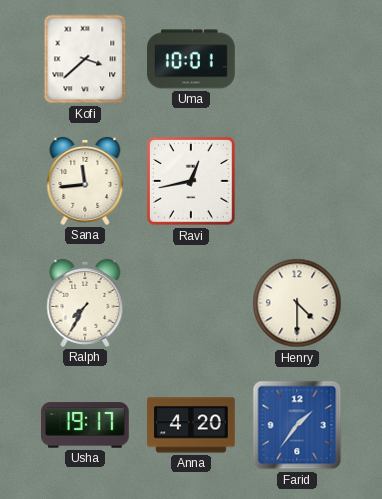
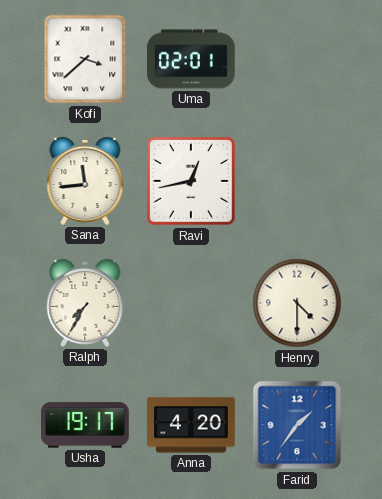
Uma: 10:01 -> 02:01
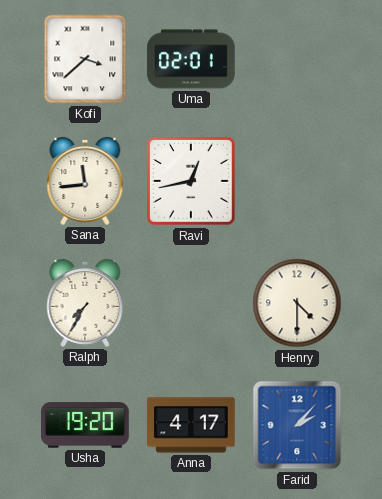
Usha: 19:17 -> 19:20
Anna: 4:20 -> 4:17
Farid: 1:36 -> 2:07
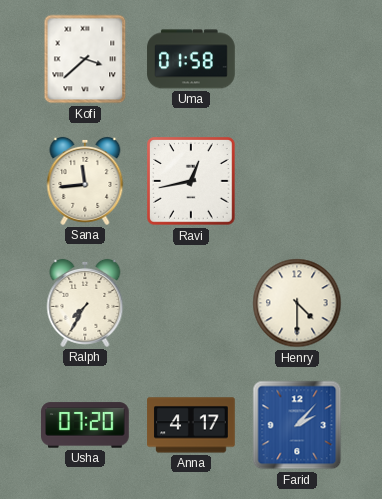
Uma: 02:01 -> 01:58
Usha: 19:20 -> 07:20
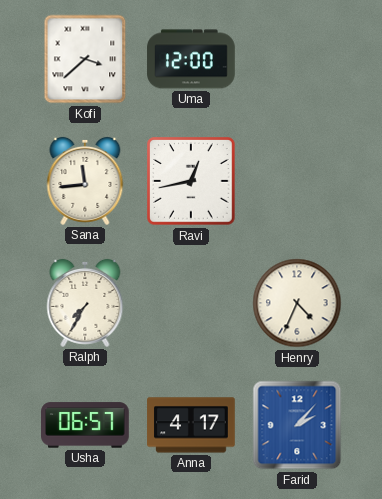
Uma: 01:58 -> 12:00
Henry: 4:30 -> 4:34
Usha: 07:20 -> 06:57
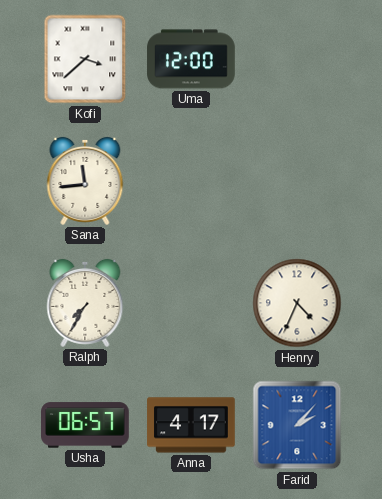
Ravi: 12:43 -> none
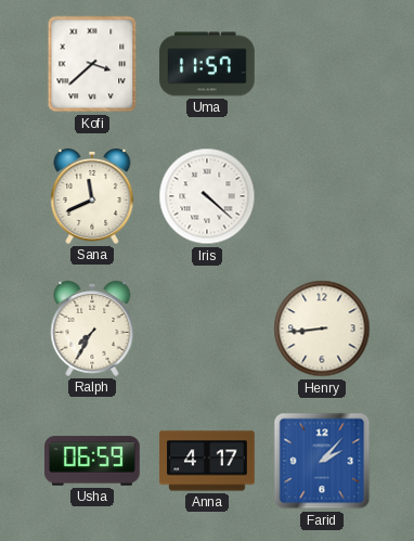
Uma: 12:00 -> 11:57
Sana: 11:44 -> 11:41
Iris: none -> 4:22
Henry: 4:34 -> 8:44
Usha: 06:57 -> 06:59
